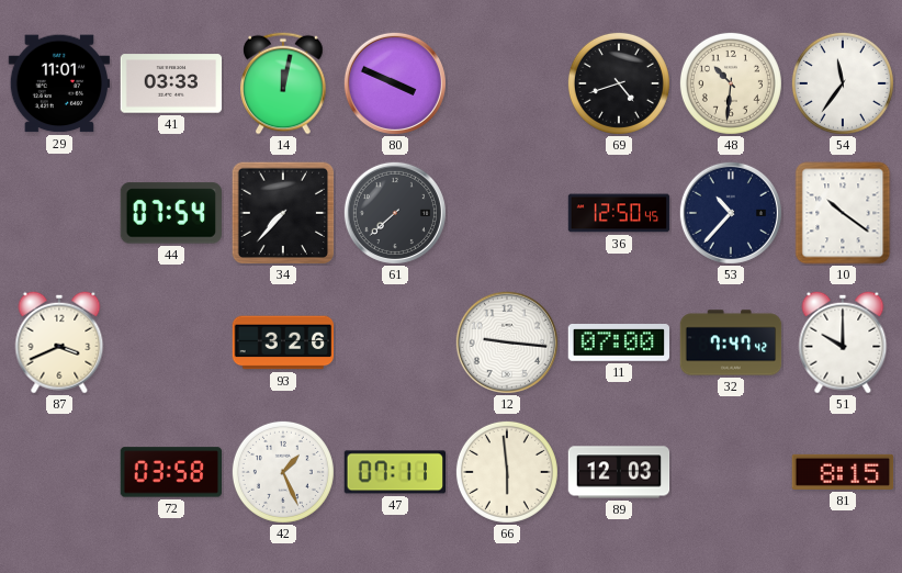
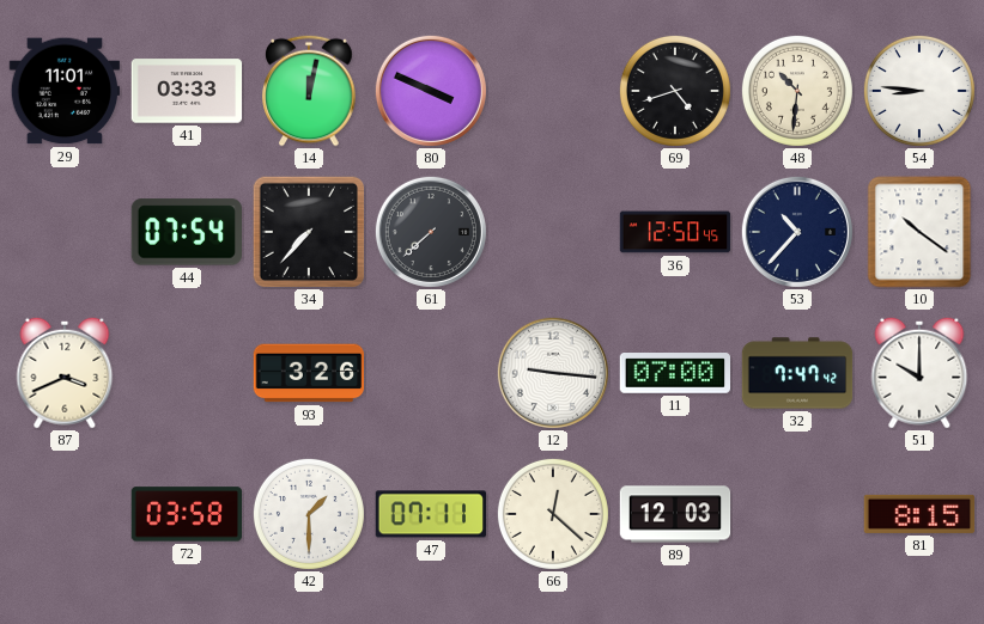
54: 11:36 -> 8:46
42: 1:26 -> 1:30
66: 5:59 -> 12:22
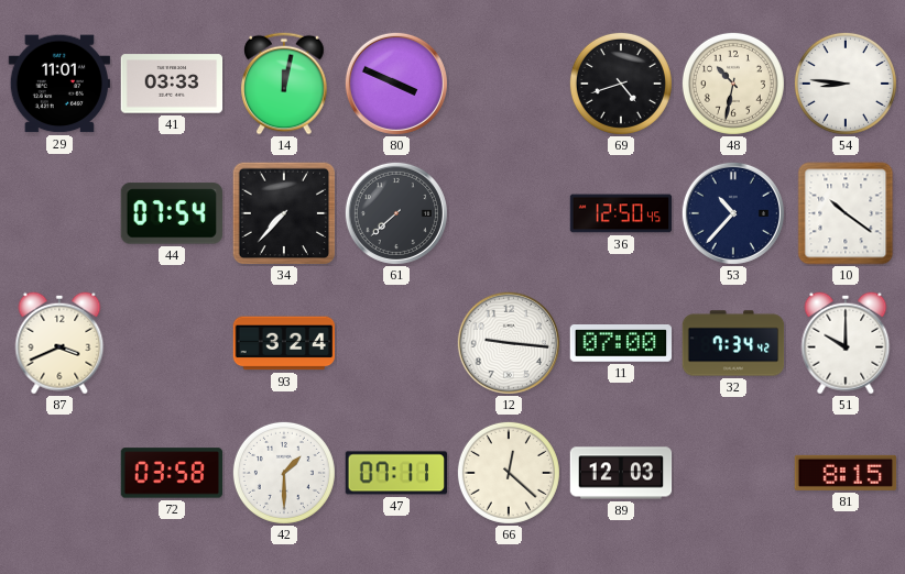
48: 10:31 -> 10:32
93: 3:26 -> 3:24
32: 7:47 -> 7:34
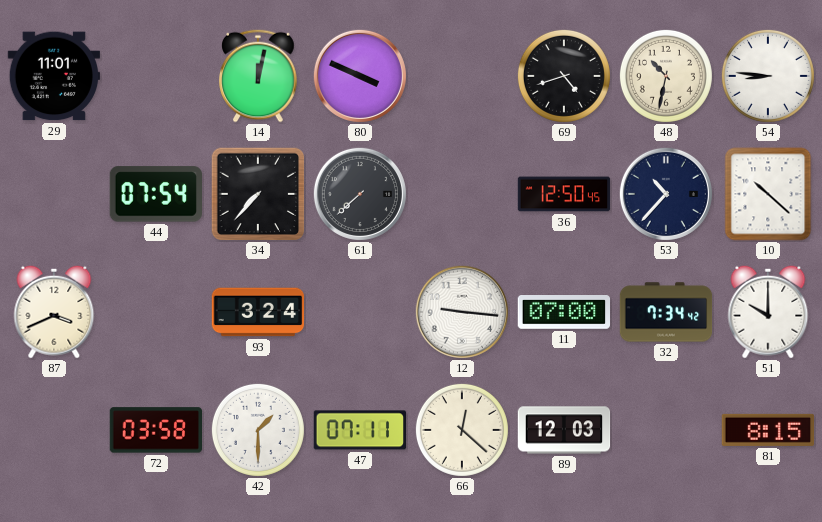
41: 03:33 -> none
10: 10:21 -> 10:22
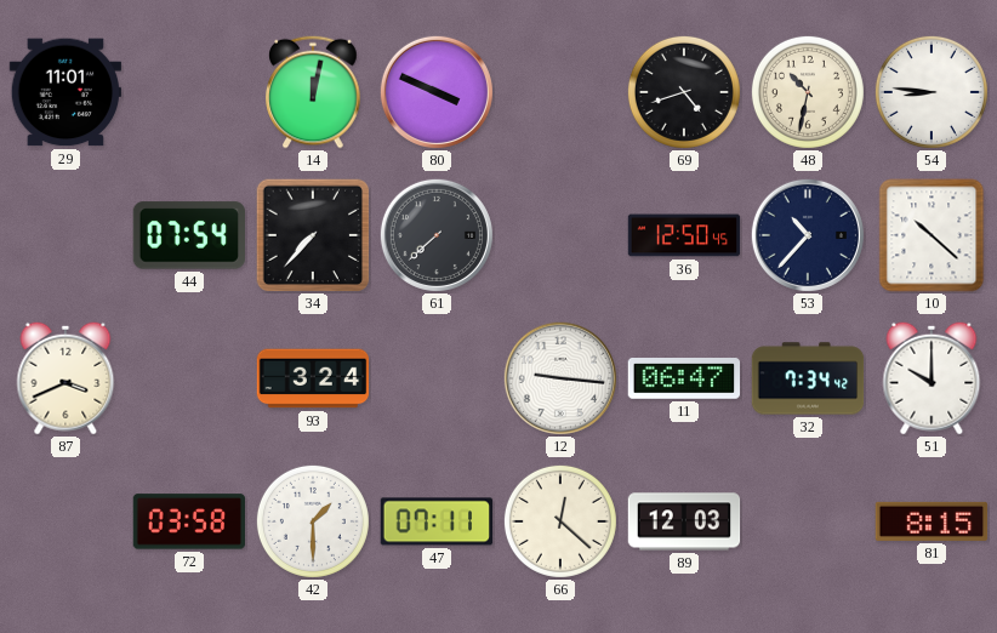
11: 07:00 -> 06:47
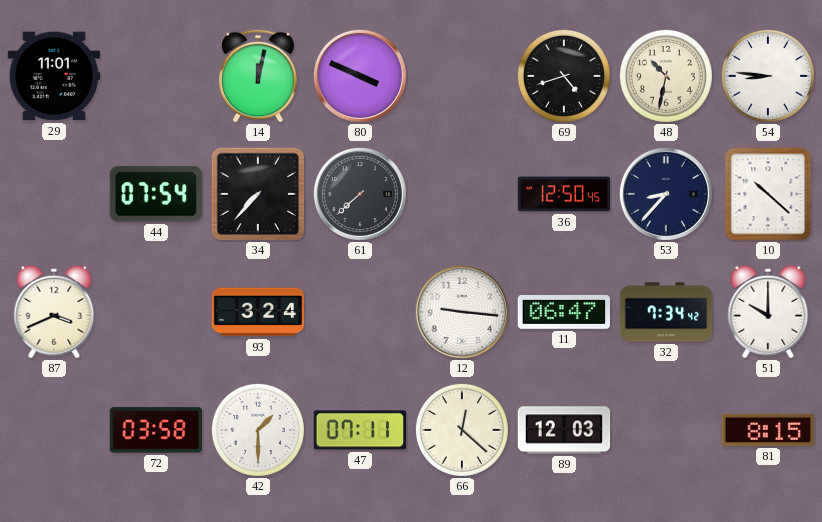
53: 10:37 -> 8:37
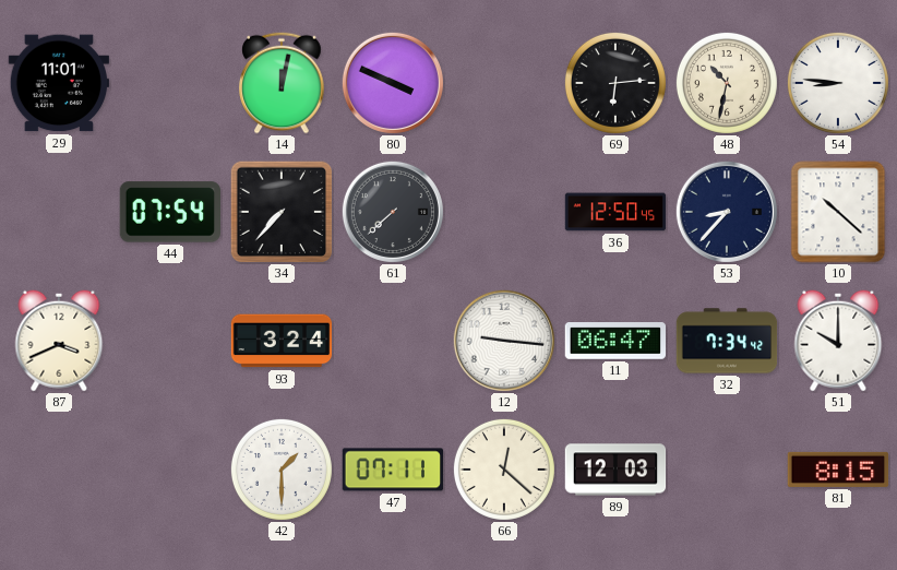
69: 4:42 -> 6:14
72: 03:58 -> none
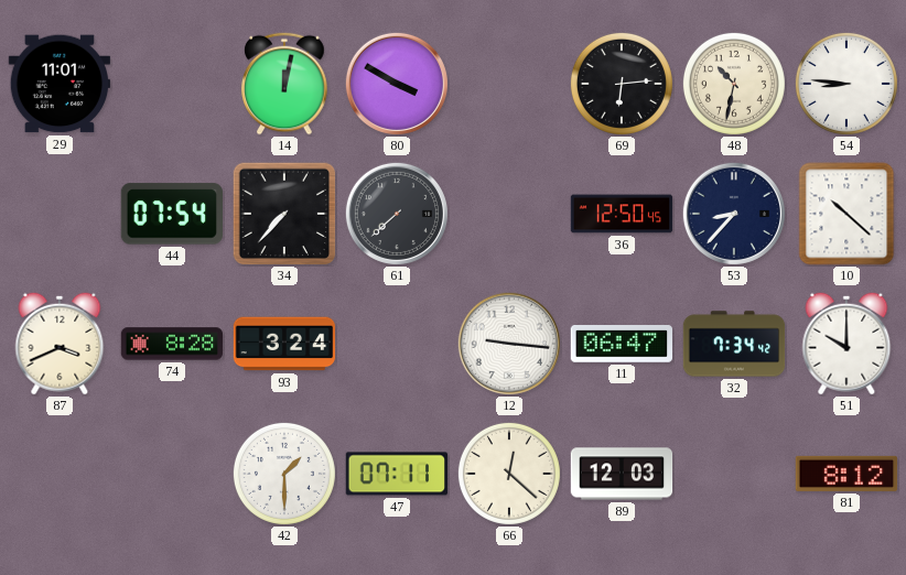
80: 3:49 -> 3:50
74: none -> 8:28
81: 8:15 -> 8:12
